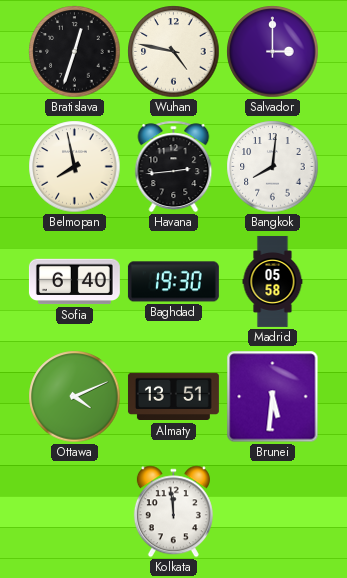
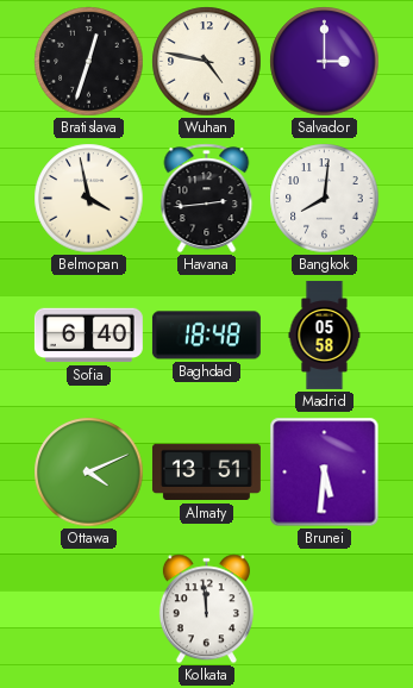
Belmopan: 7:58 -> 3:58
Baghdad: 19:30 -> 18:48
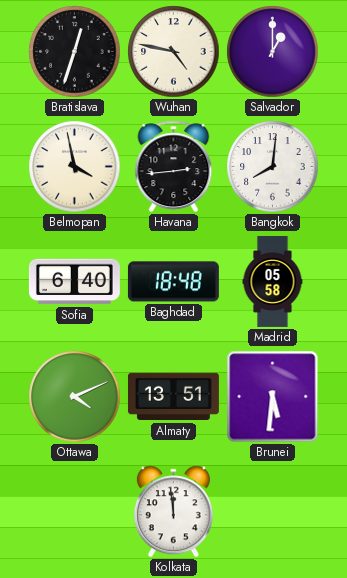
Salvador: 3:00 -> 1:00
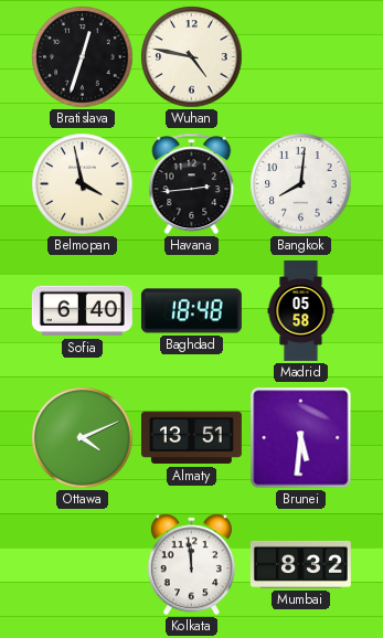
Salvador: 1:00 -> none
Mumbai: none -> 8:32
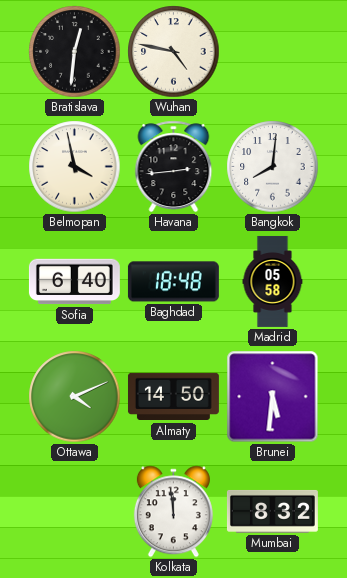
Bratislava: 12:33 -> 12:31
Almaty: 13:51 -> 14:50
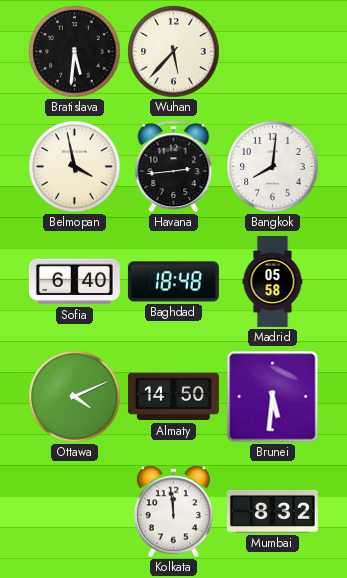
Bratislava: 12:31 -> 5:31
Wuhan: 4:47 -> 5:37
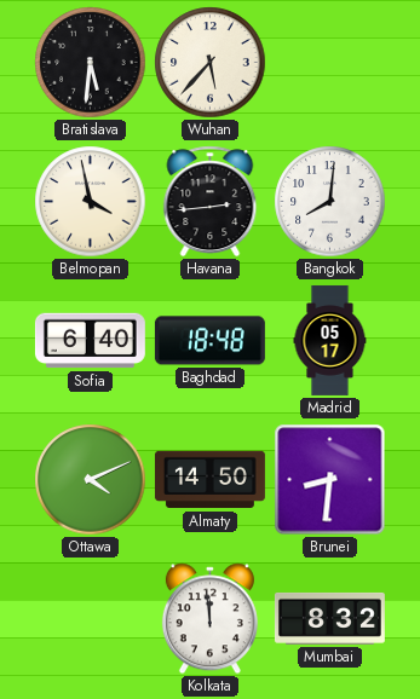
Madrid: 05:58 -> 05:17
Brunei: 5:31 -> 8:31
